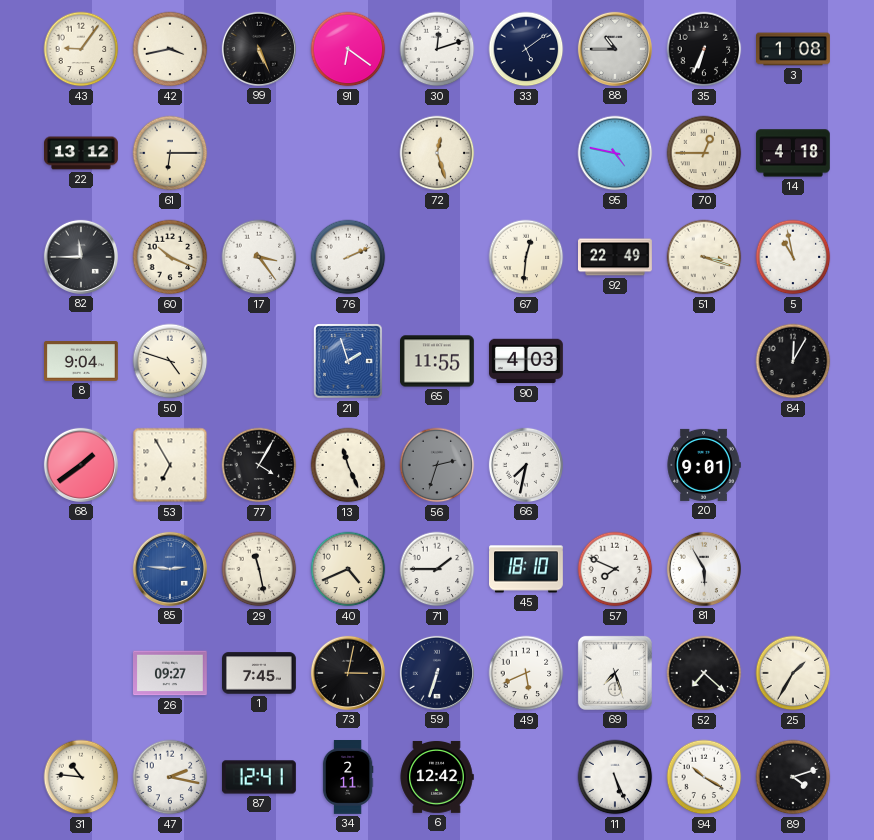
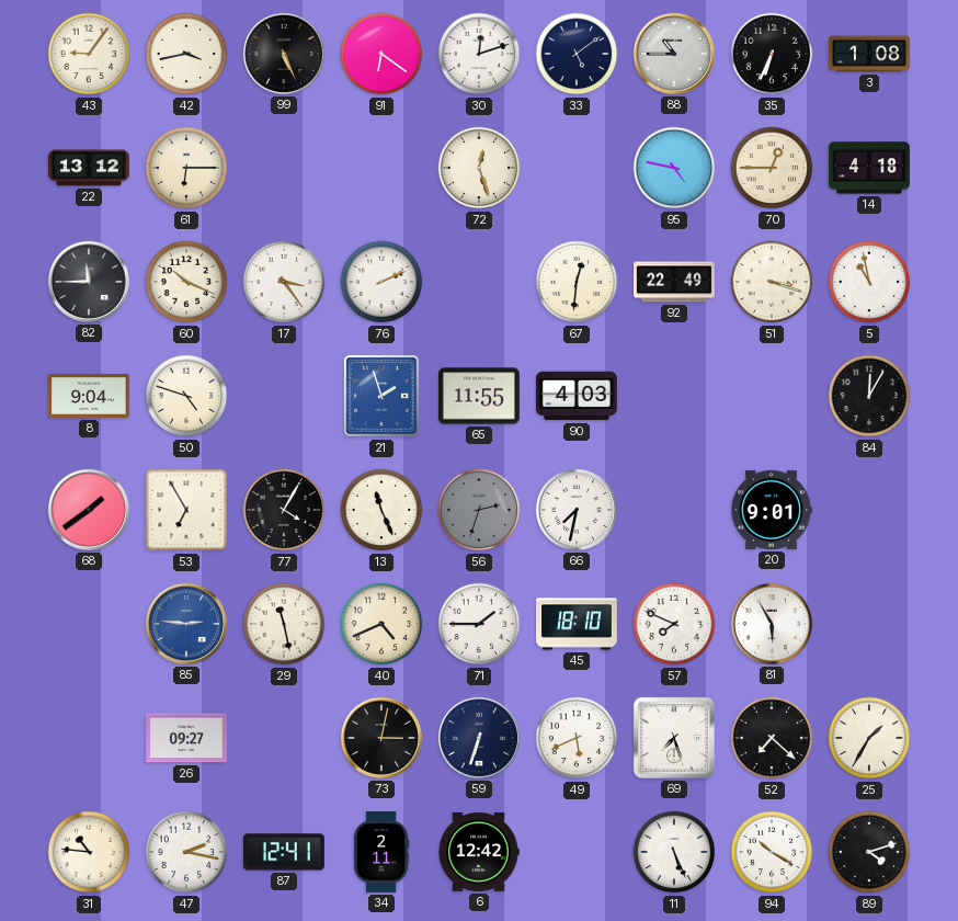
1: 7:45 -> none
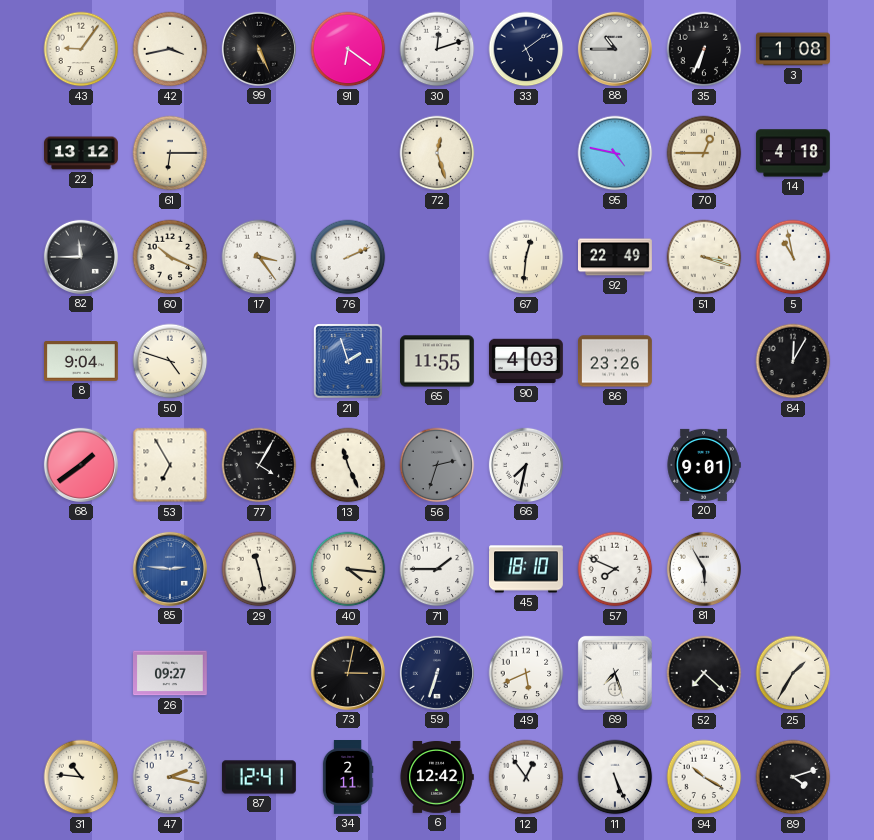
86: none -> 23:26
40: 4:41 -> 4:16
12: none -> 12:54
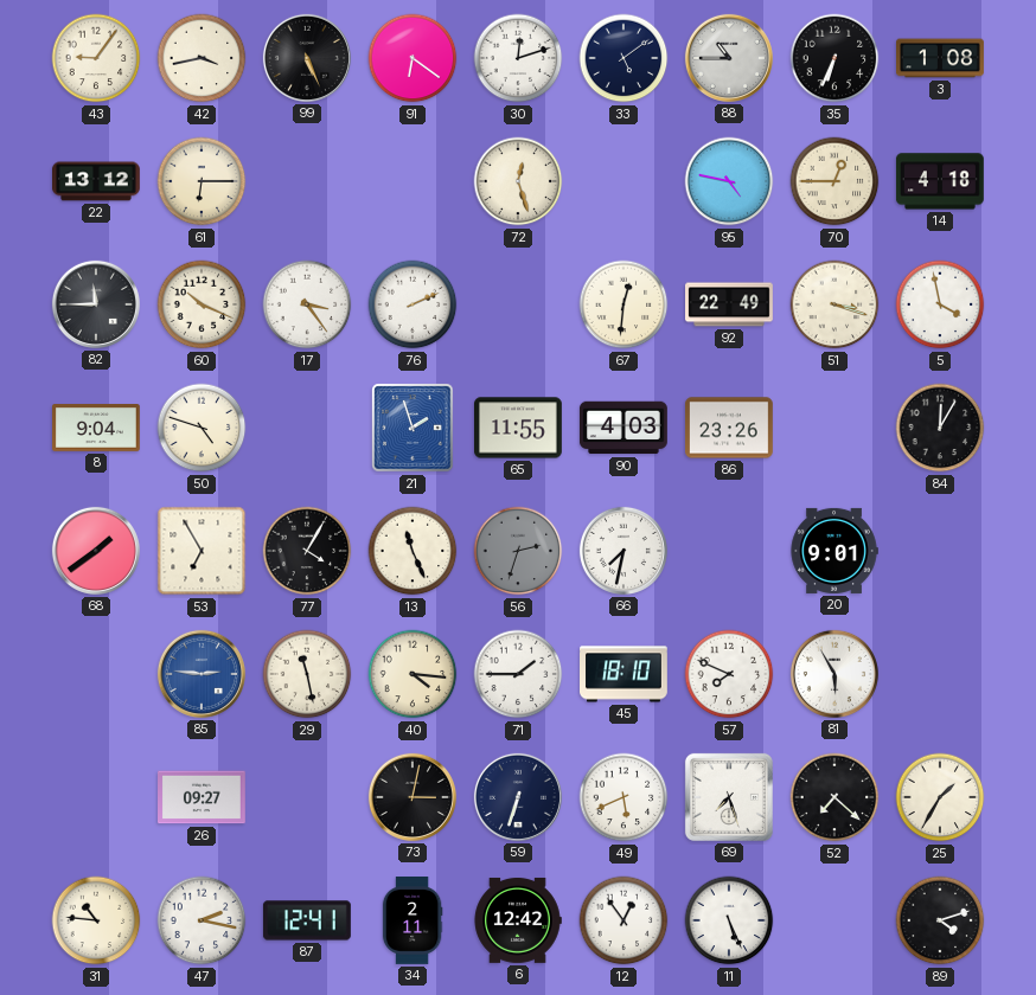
5: 10:58 -> 3:58
94: 10:20 -> none
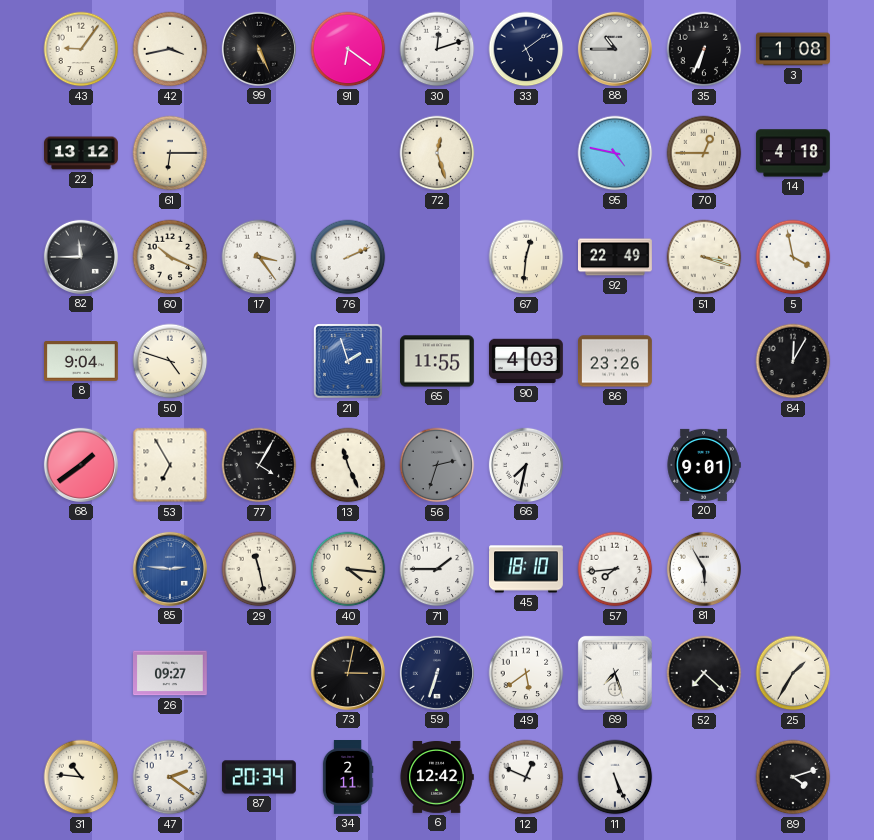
57: 7:49 -> 7:44
49: 5:41 -> 5:39
47: 2:17 -> 2:21
87: 12:41 -> 20:34
12: 12:54 -> 12:49
